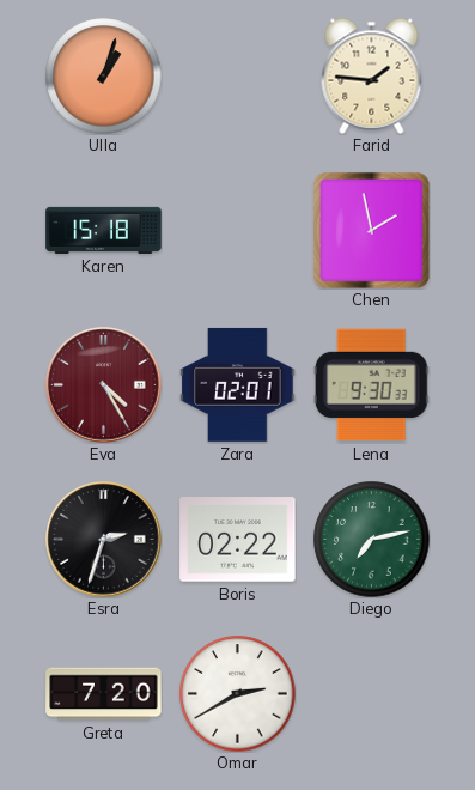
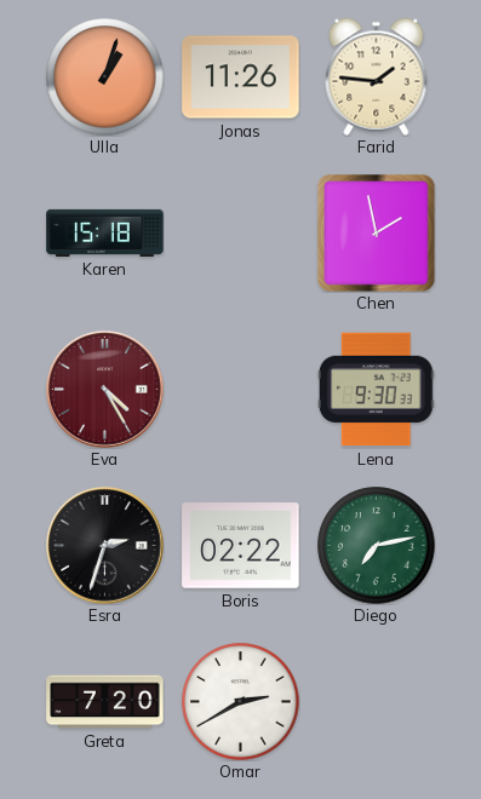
Jonas: none -> 11:26
Zara: 02:01 -> none
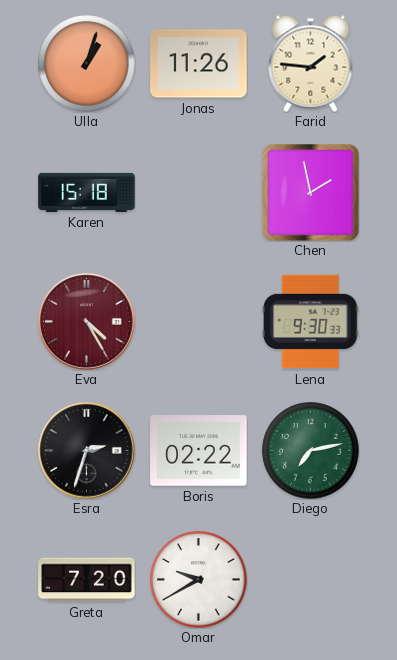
Omar: 2:40 -> 9:40
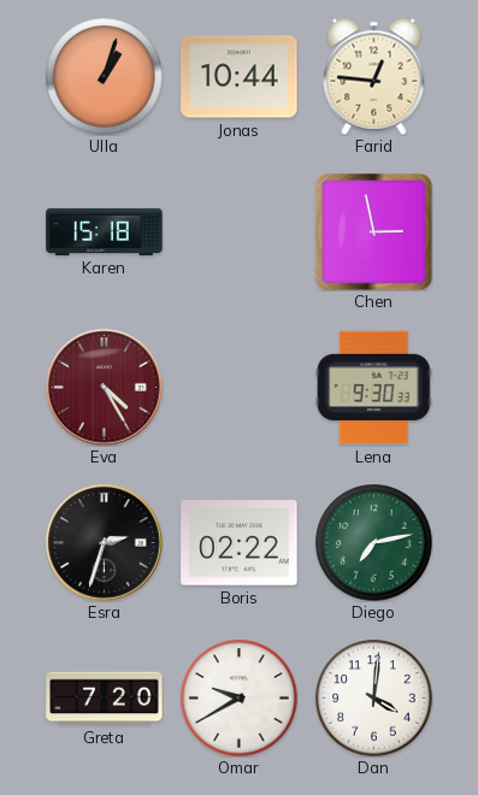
Jonas: 11:26 -> 10:44
Farid: 1:46 -> 12:46
Chen: 1:58 -> 2:58
Dan: none -> 4:01
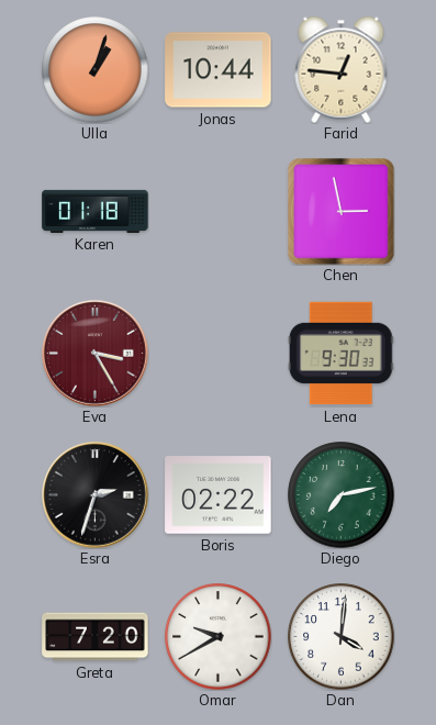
Karen: 15:18 -> 01:18
Eva: 4:25 -> 3:25
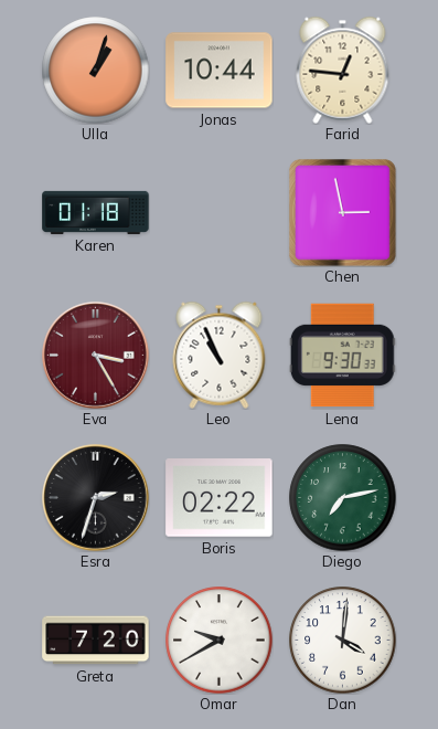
Leo: none -> 10:56
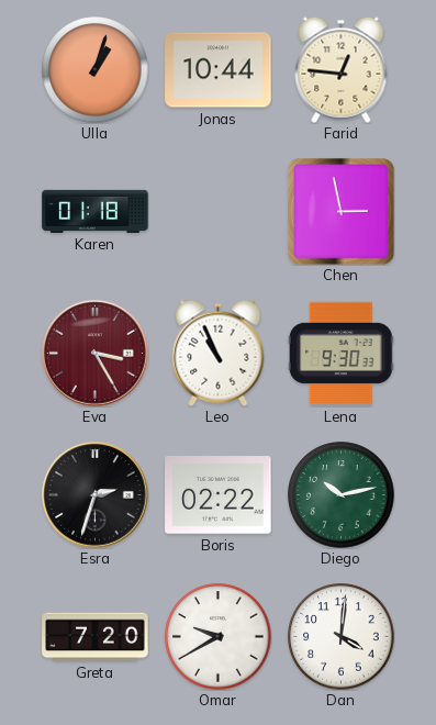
Diego: 7:13 -> 10:13
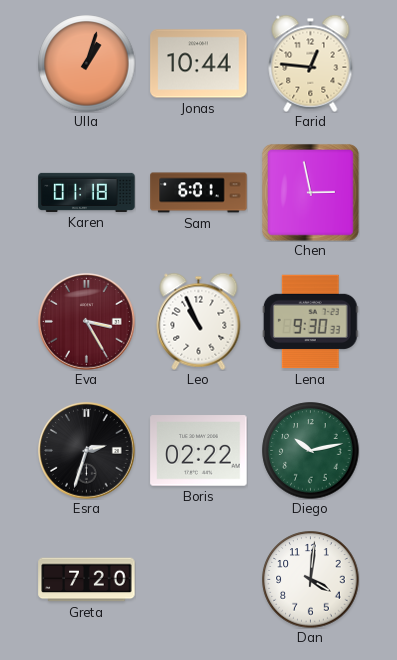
Sam: none -> 6:01
Omar: 9:40 -> none
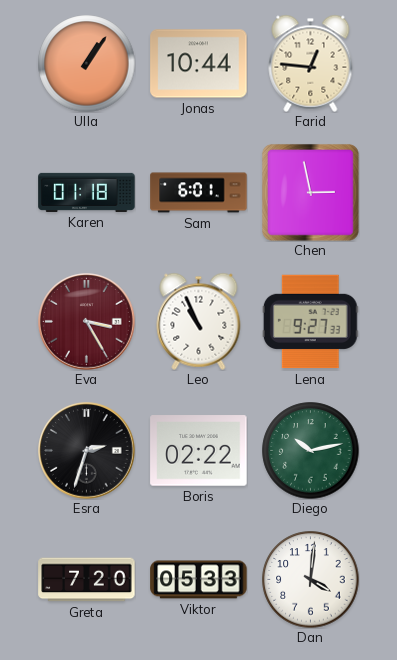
Ulla: 1:03 -> 1:06
Lena: 9:30 -> 9:27
Viktor: none -> 05:33
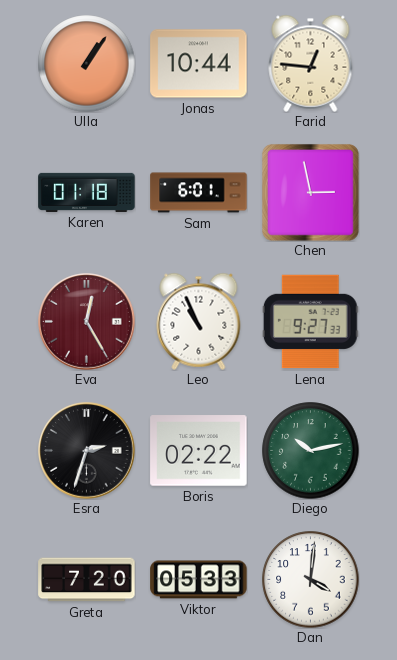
Eva: 3:25 -> 12:25
